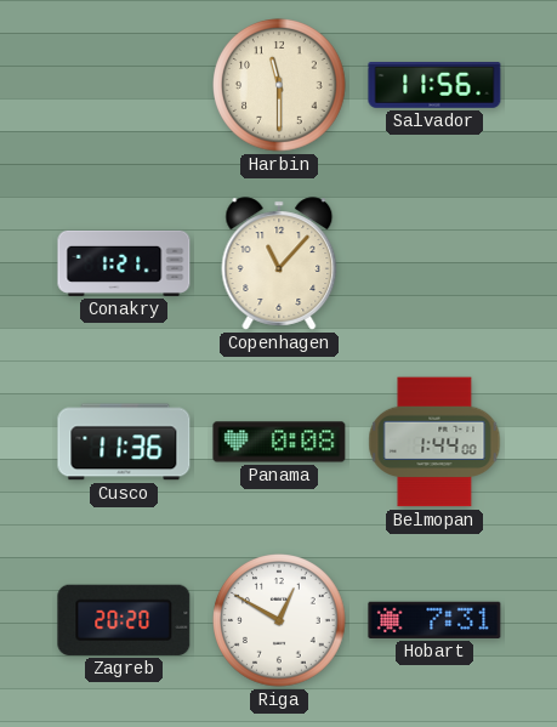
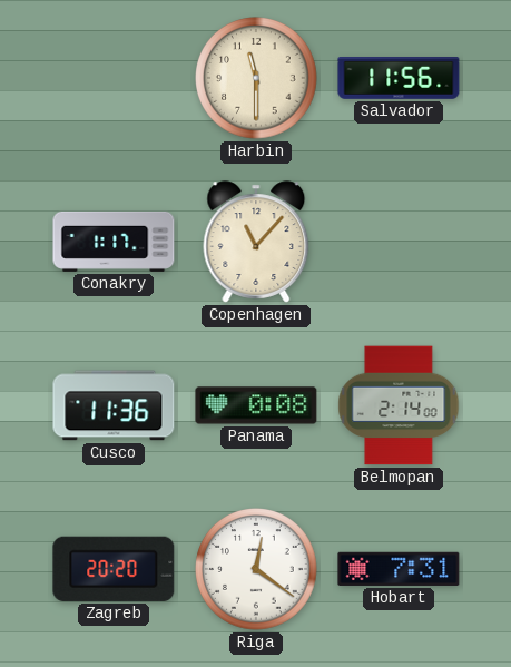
Conakry: 1:21 -> 1:17
Belmopan: 1:44 -> 2:14
Riga: 12:50 -> 12:21
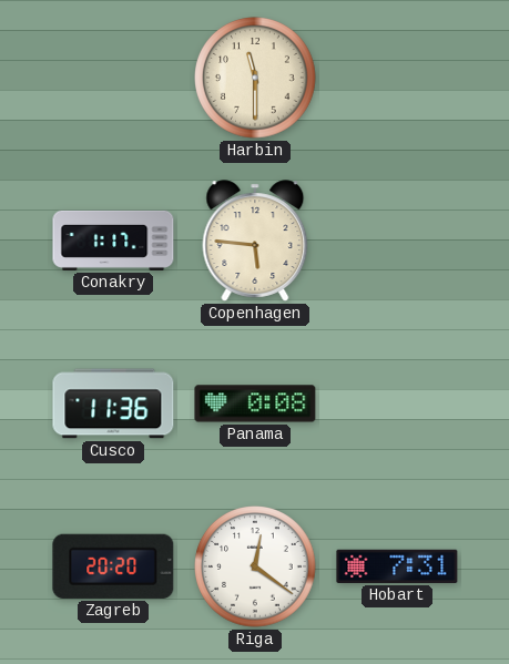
Salvador: 11:56 -> none
Copenhagen: 11:07 -> 5:46
Belmopan: 2:14 -> none
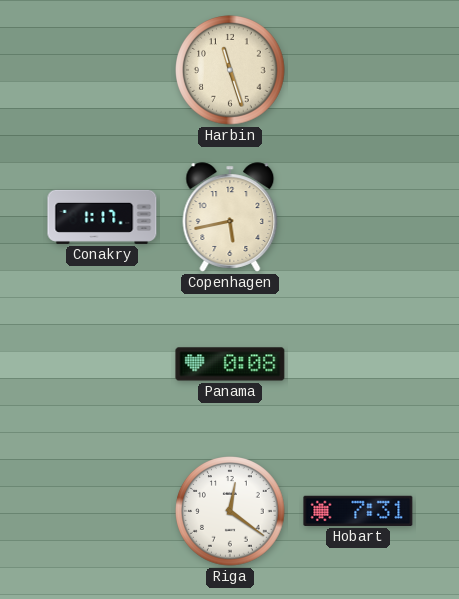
Harbin: 11:30 -> 11:27
Copenhagen: 5:46 -> 5:43
Cusco: 11:36 -> none
Zagreb: 20:20 -> none
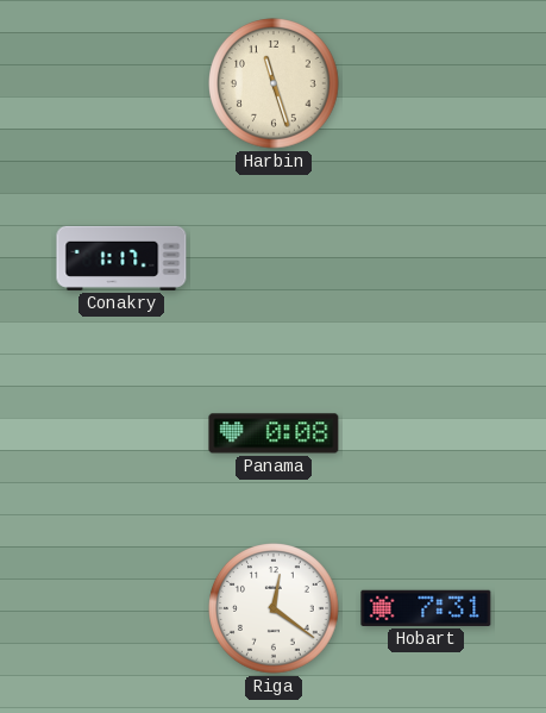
Copenhagen: 5:43 -> none
